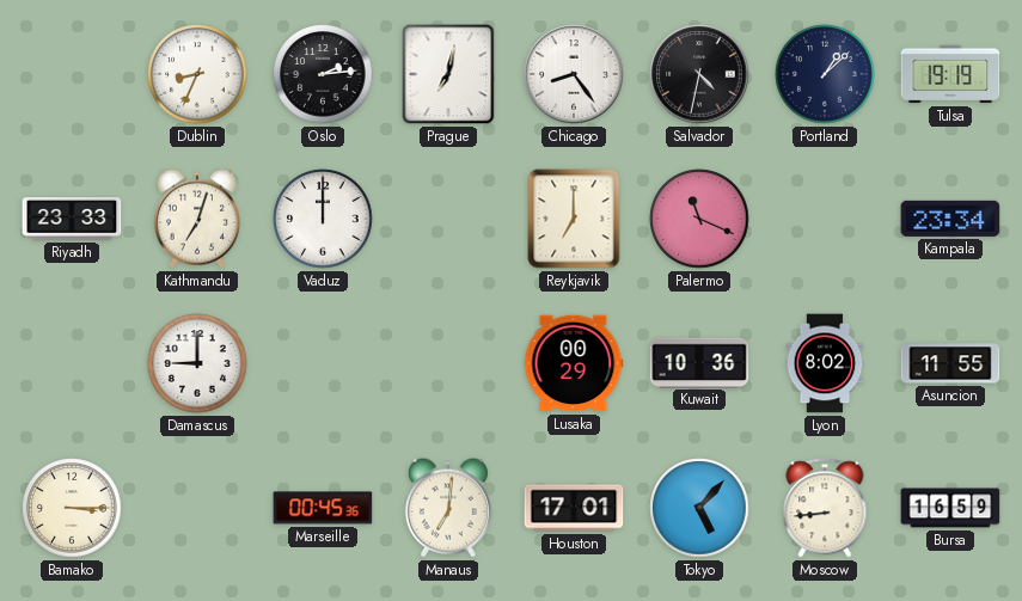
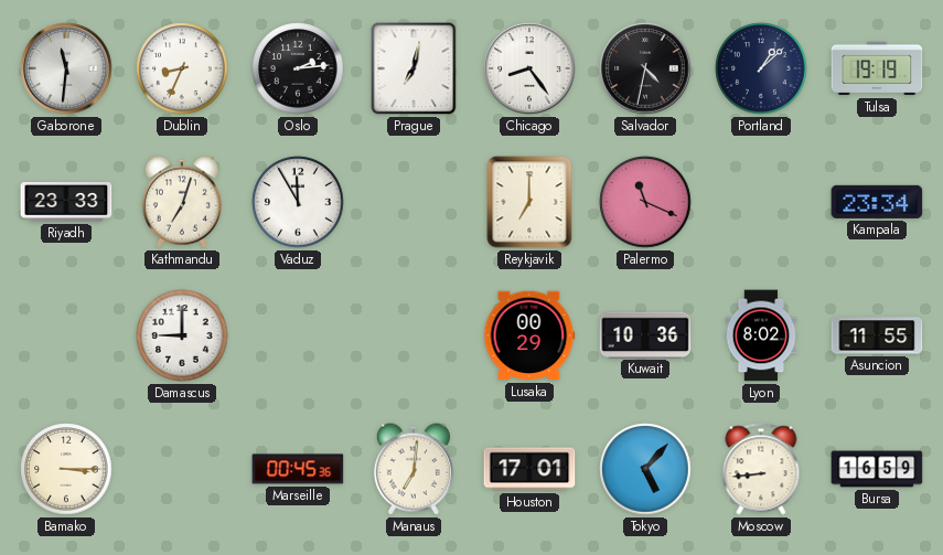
Gaborone: none -> 11:31
Vaduz: 12:00 -> 11:55
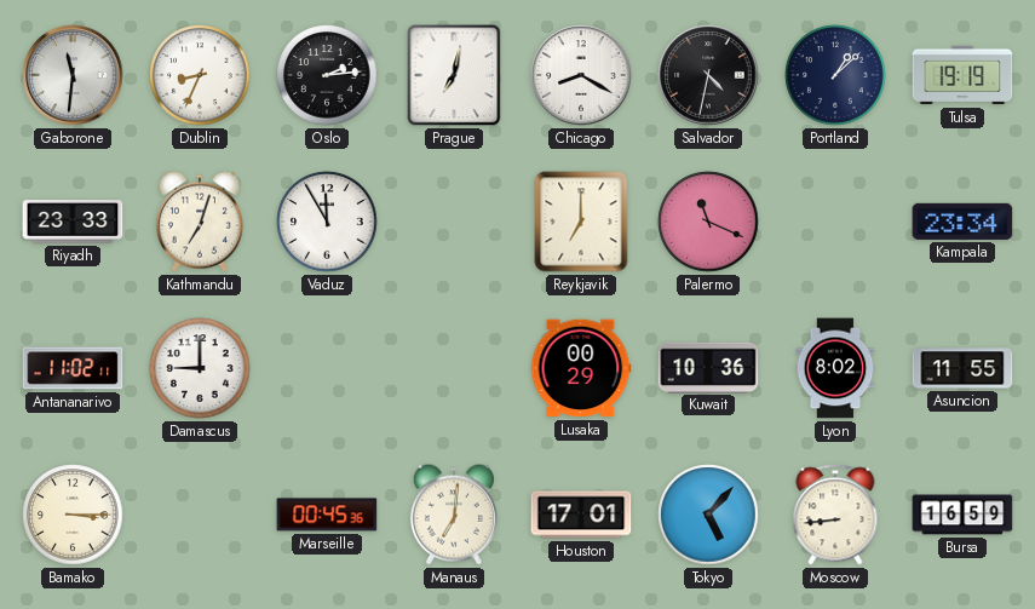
Chicago: 8:24 -> 8:20
Antananarivo: none -> 11:02
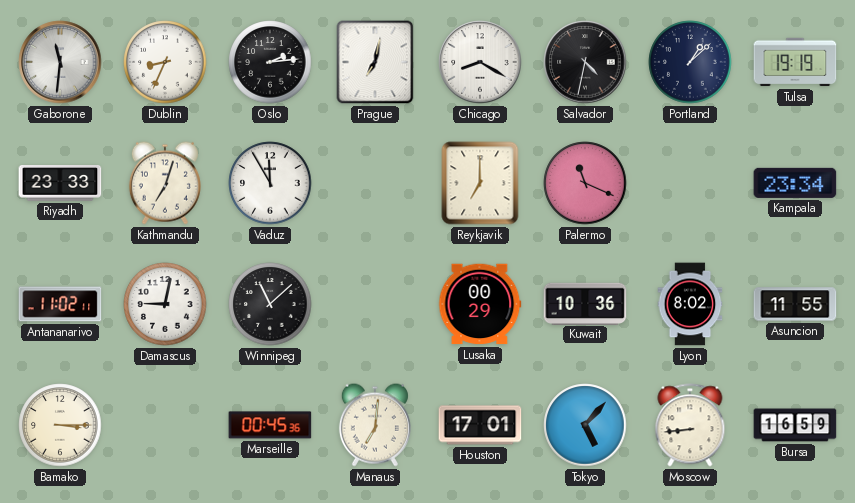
Damascus: 9:00 -> 9:02
Winnipeg: none -> 11:08
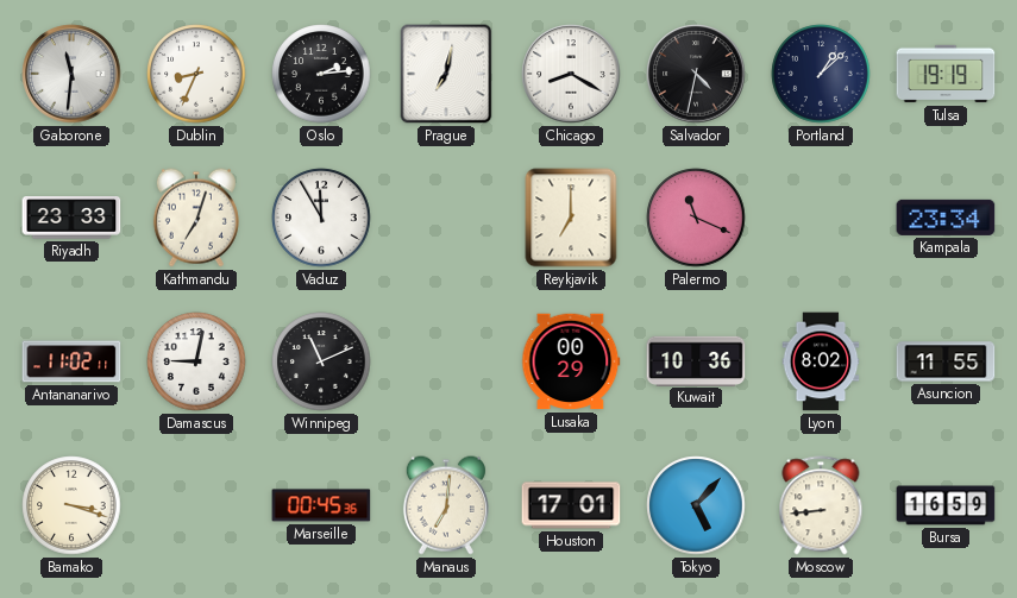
Winnipeg: 11:08 -> 11:11
Bamako: 3:15 -> 3:18
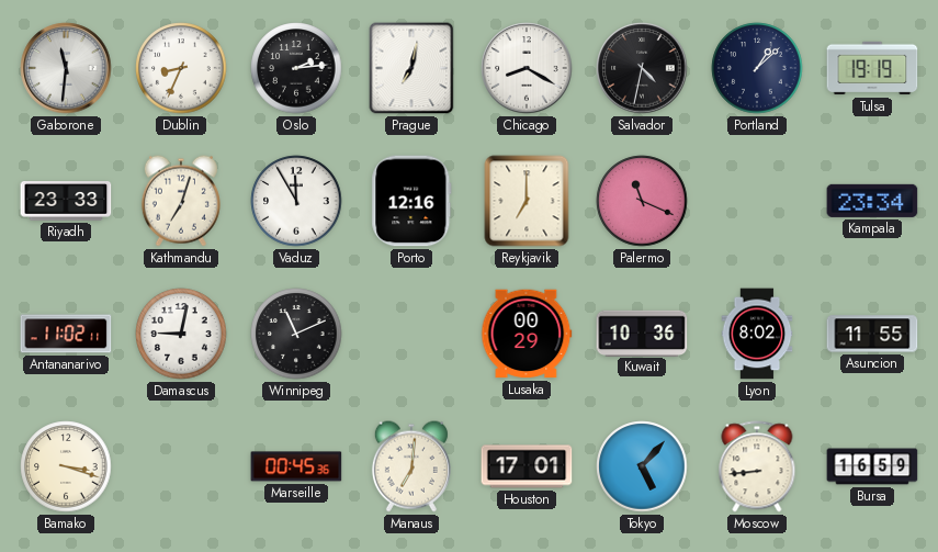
Porto: none -> 12:16
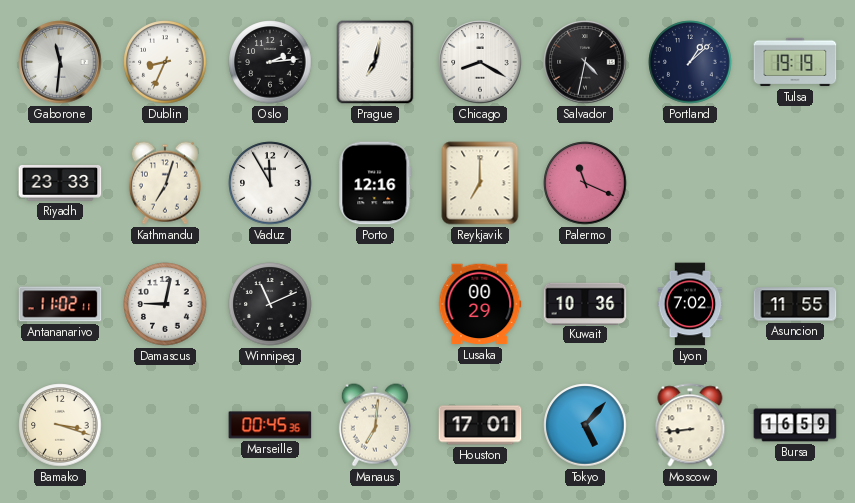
Kampala: 23:34 -> none
Lyon: 8:02 -> 7:02
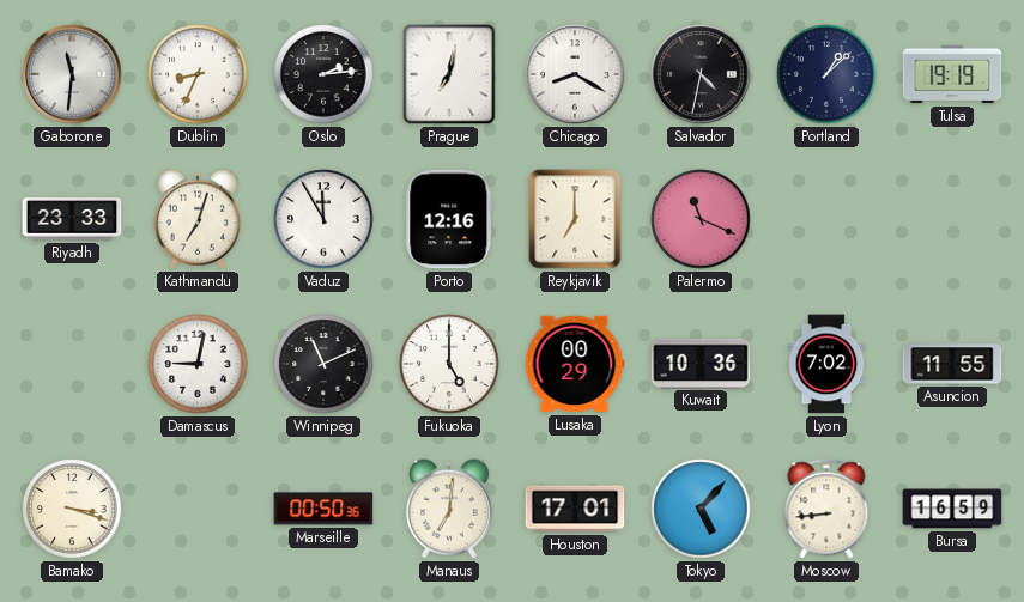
Antananarivo: 11:02 -> none
Fukuoka: none -> 5:00
Marseille: 00:45 -> 00:50
